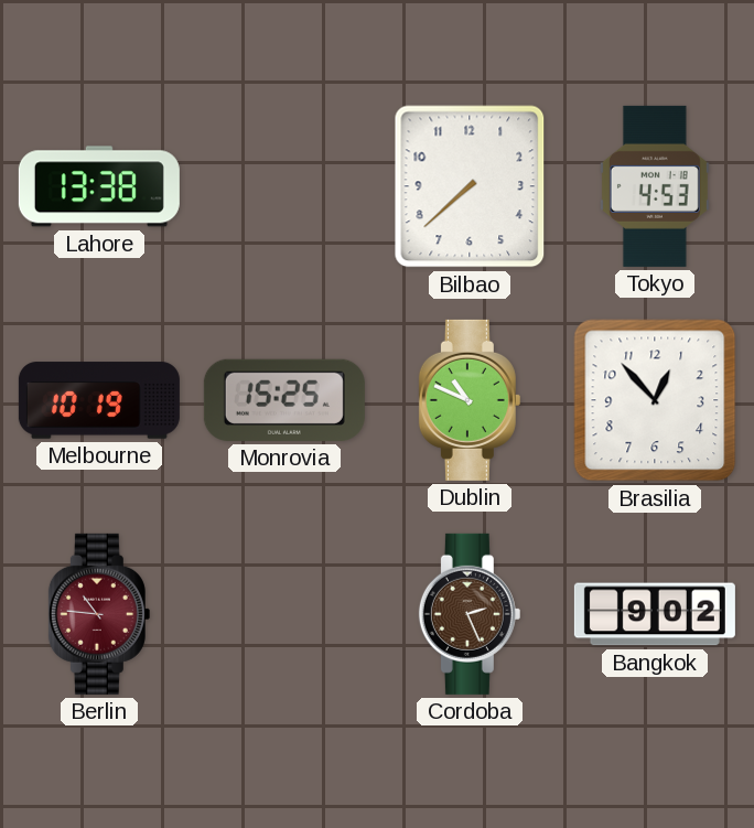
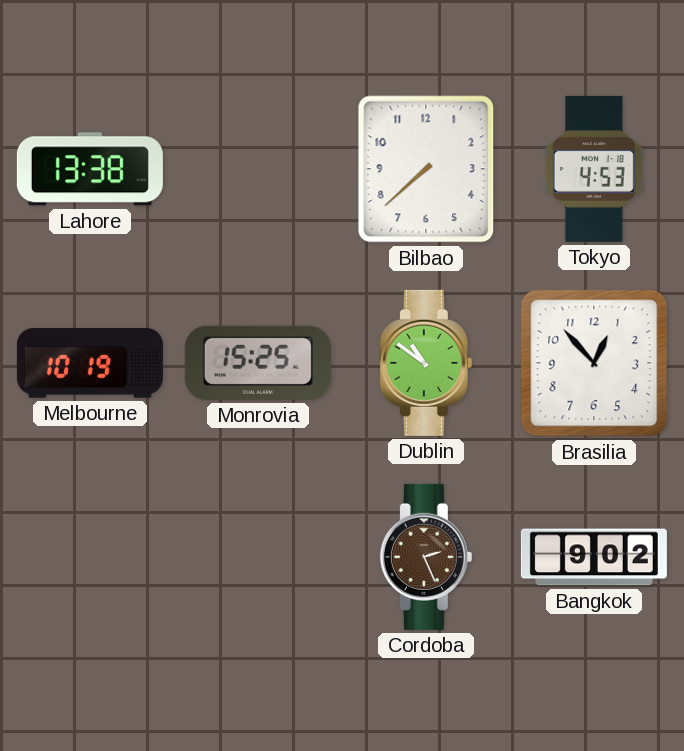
Dublin: 10:49 -> 10:51
Berlin: 10:46 -> none
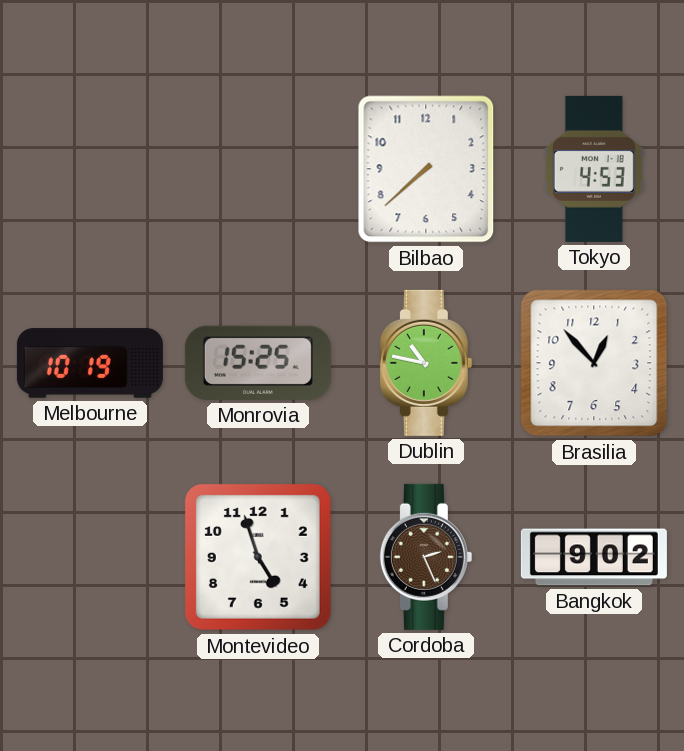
Lahore: 13:38 -> none
Dublin: 10:51 -> 10:47
Montevideo: none -> 4:57
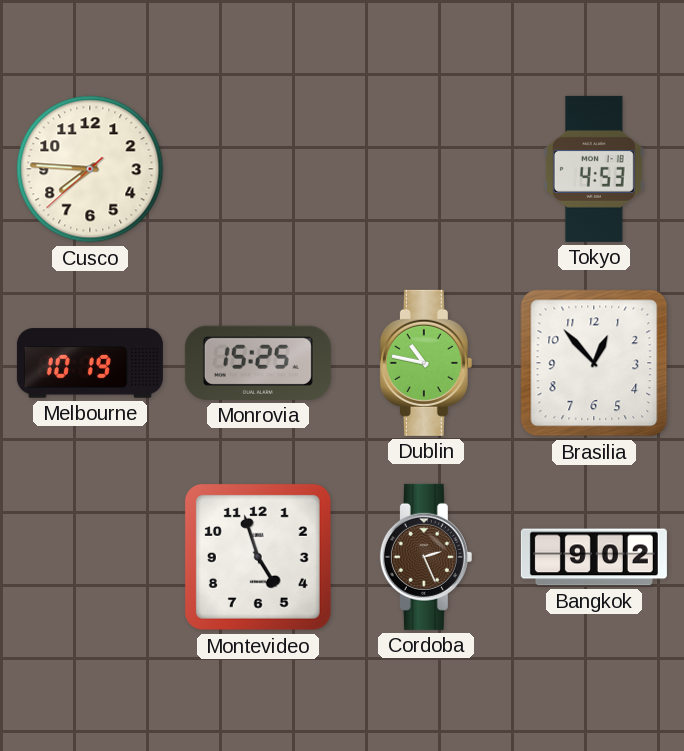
Cusco: none -> 7:45
Bilbao: 7:38 -> none
